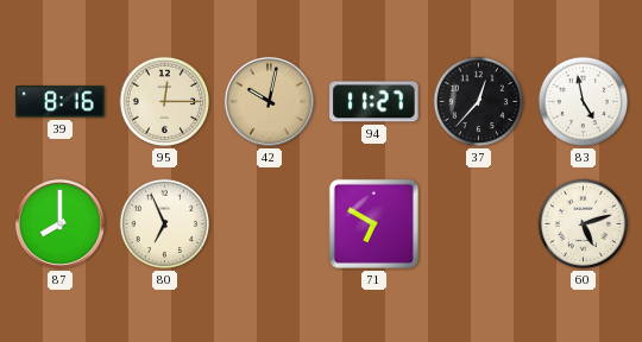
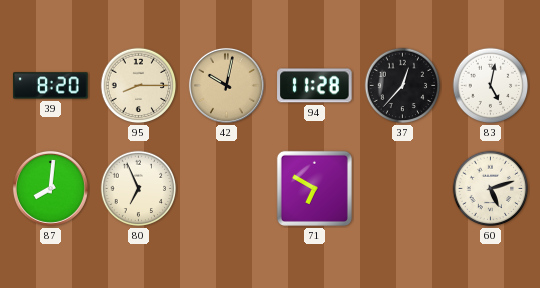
39: 8:16 -> 8:20
95: 12:15 -> 8:15
94: 11:27 -> 11:28
83: 4:58 -> 5:02
87: 8:00 -> 8:01
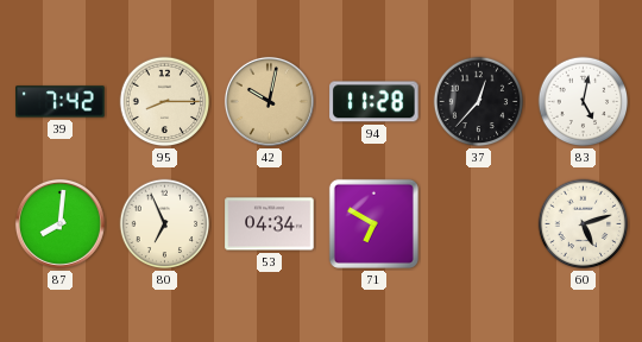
39: 8:20 -> 7:42
53: none -> 04:34
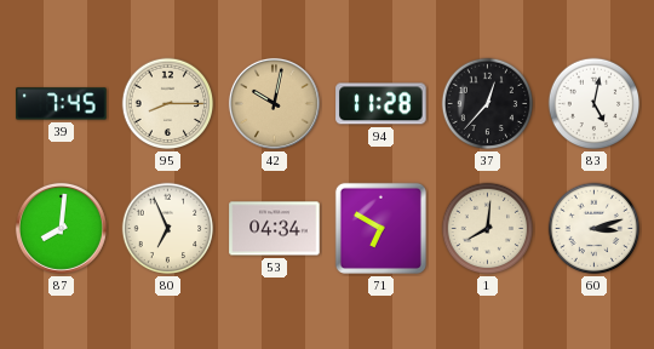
39: 7:42 -> 7:45
1: none -> 8:01
60: 5:12 -> 3:12
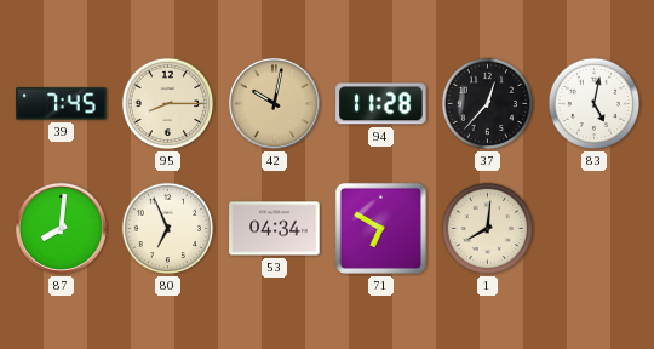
60: 3:12 -> none
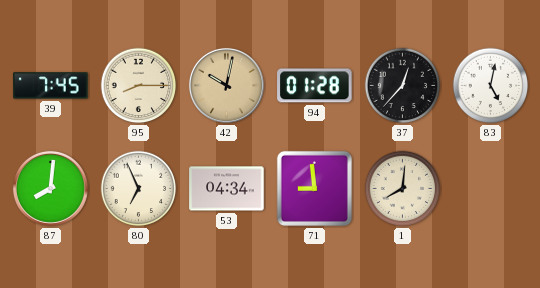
94: 11:28 -> 01:28
71: 6:50 -> 8:59
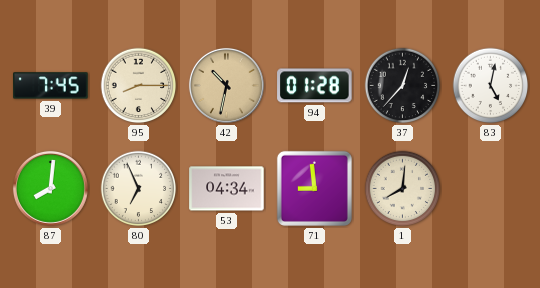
42: 10:02 -> 10:32
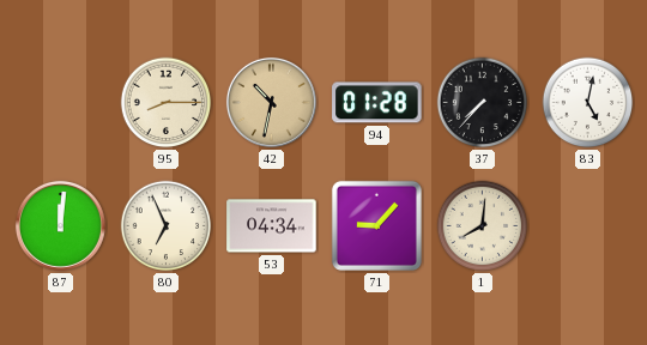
39: 7:45 -> none
37: 12:37 -> 7:37
87: 8:01 -> 12:01
71: 8:59 -> 9:07
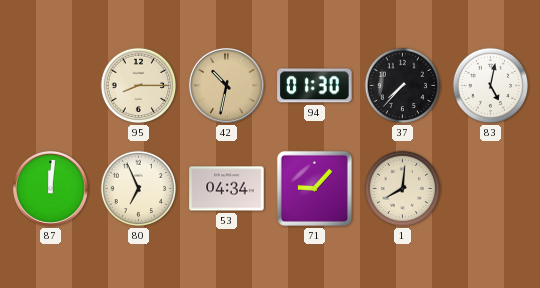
94: 01:28 -> 01:30
